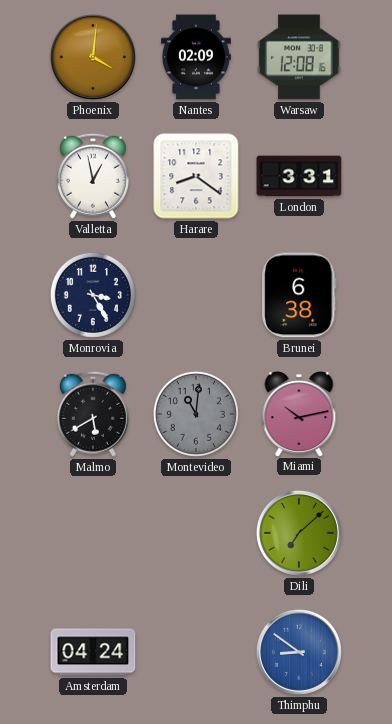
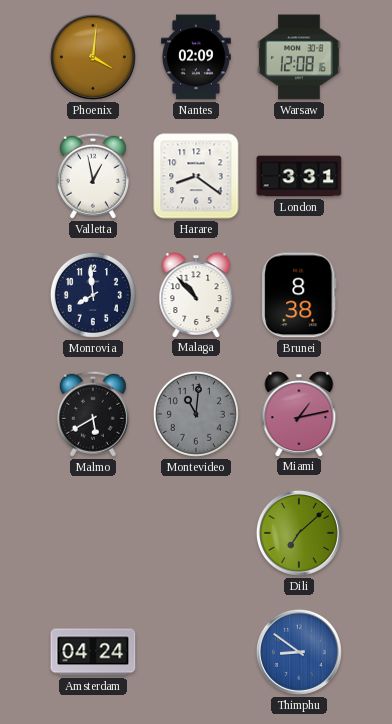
Monrovia: 3:25 -> 7:59
Malaga: none -> 10:53
Brunei: 6:38 -> 8:38
Miami: 10:13 -> 1:13
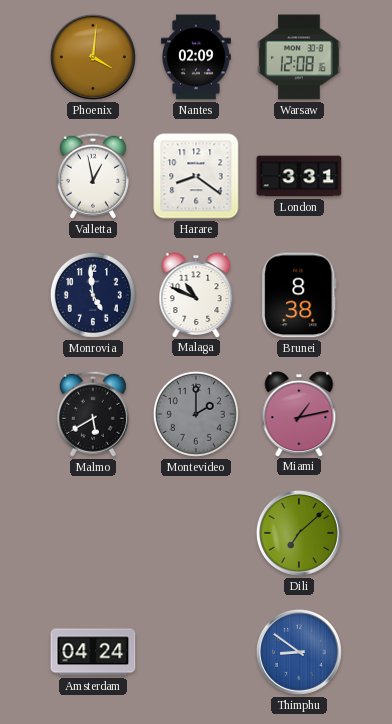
Monrovia: 7:59 -> 4:59
Malaga: 10:53 -> 10:49
Montevideo: 11:01 -> 2:00
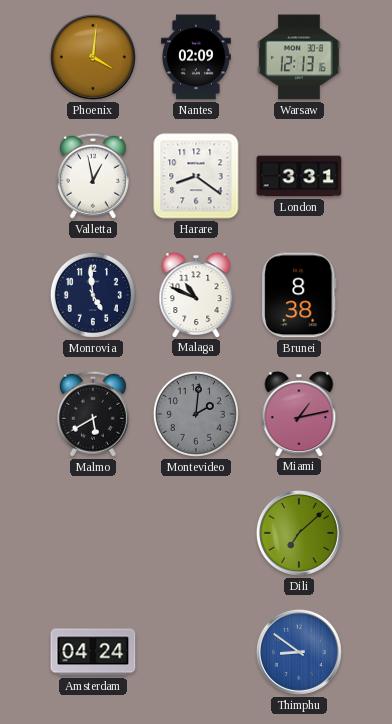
Warsaw: 12:08 -> 12:13
Montevideo: 2:00 -> 2:01
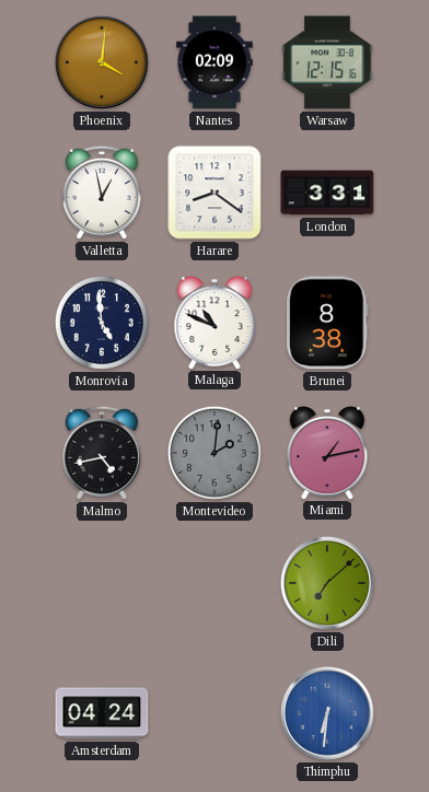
Warsaw: 12:13 -> 12:15
Malmo: 5:40 -> 4:43
Thimphu: 8:51 -> 6:31
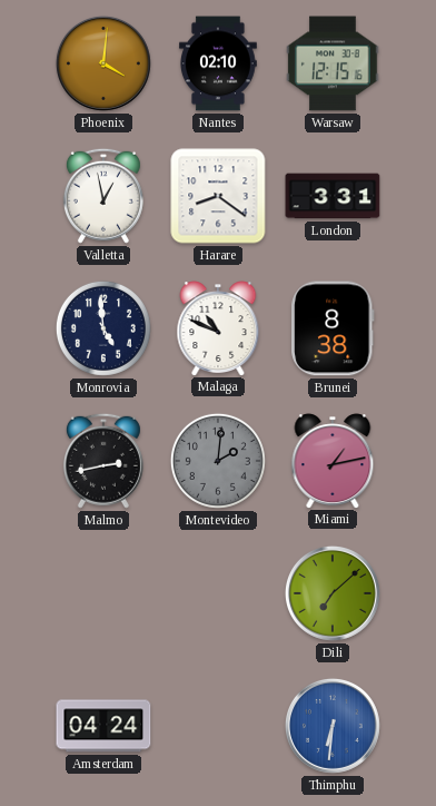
Nantes: 02:09 -> 02:10
Malmo: 4:43 -> 2:43
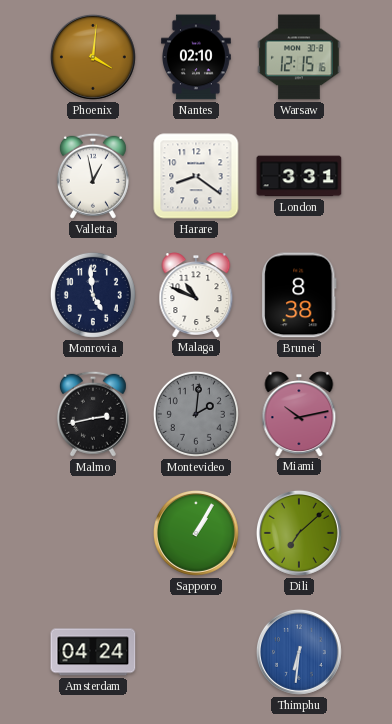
Miami: 1:13 -> 10:13
Sapporo: none -> 1:05
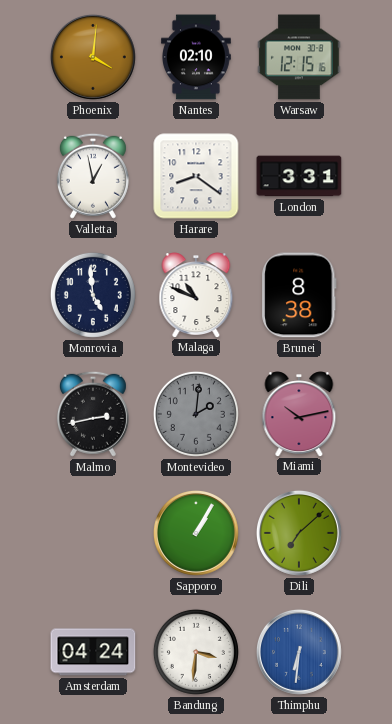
Bandung: none -> 3:31
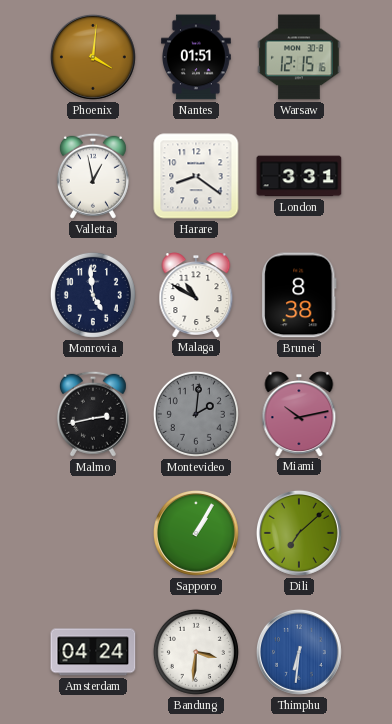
Nantes: 02:10 -> 01:51
Malaga: 10:49 -> 10:50
